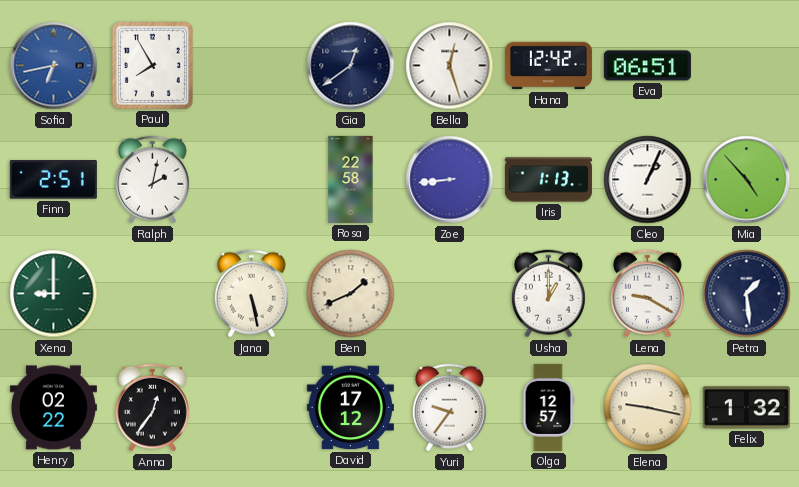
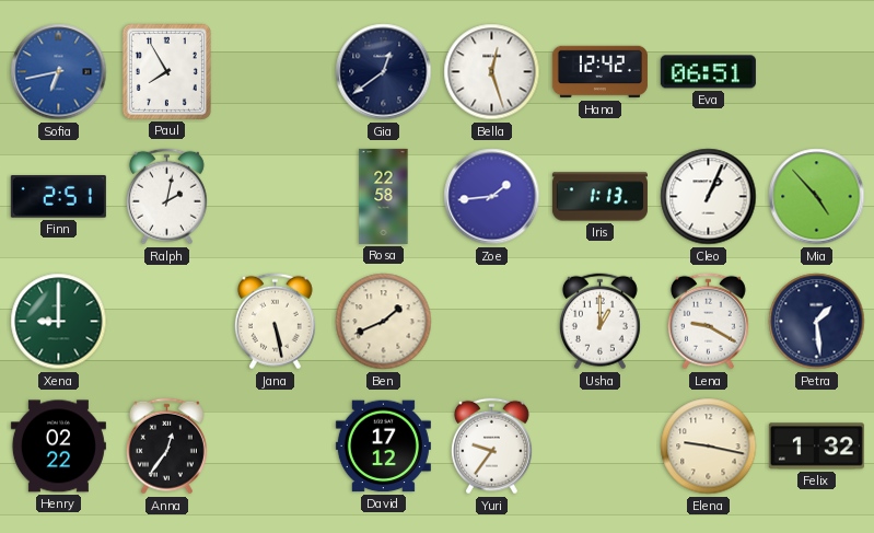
Zoe: 8:44 -> 1:44
Olga: 12:57 -> none
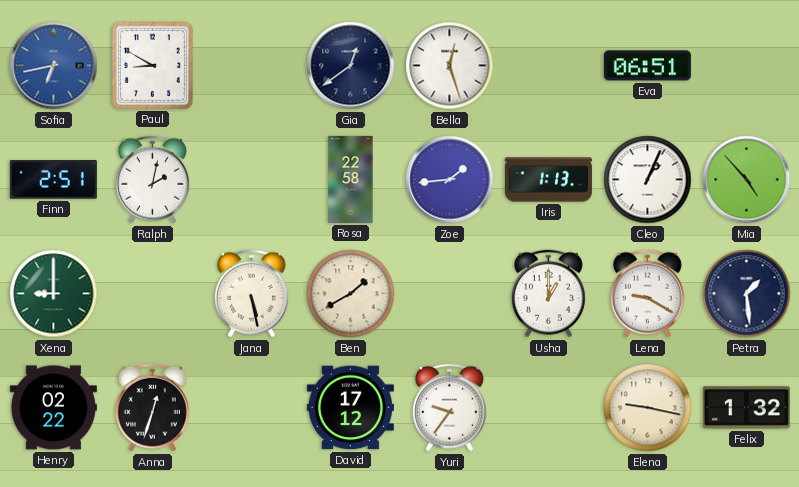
Paul: 7:55 -> 8:50
Hana: 12:42 -> none
Ben: 1:41 -> 1:40
Anna: 12:36 -> 12:33
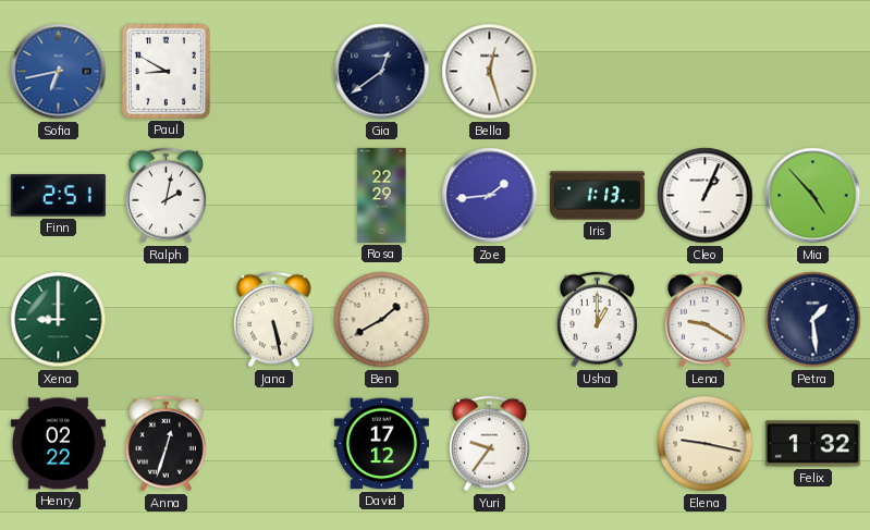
Eva: 06:51 -> none
Rosa: 22:58 -> 22:29
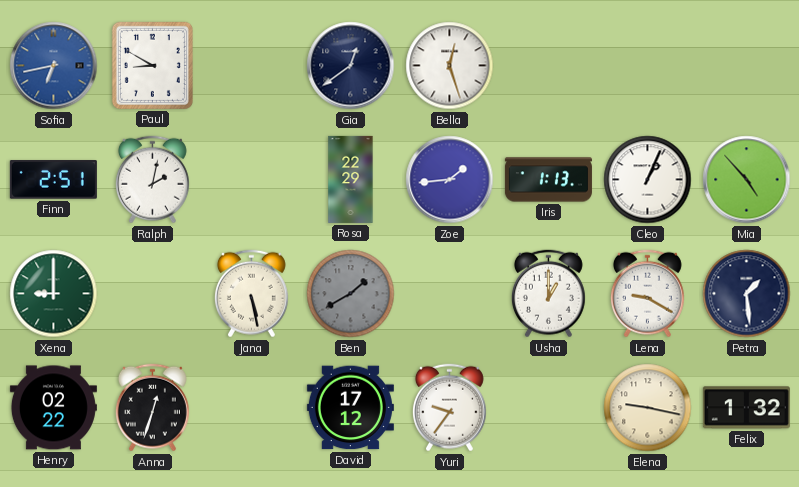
Ben dial: cream -> grey
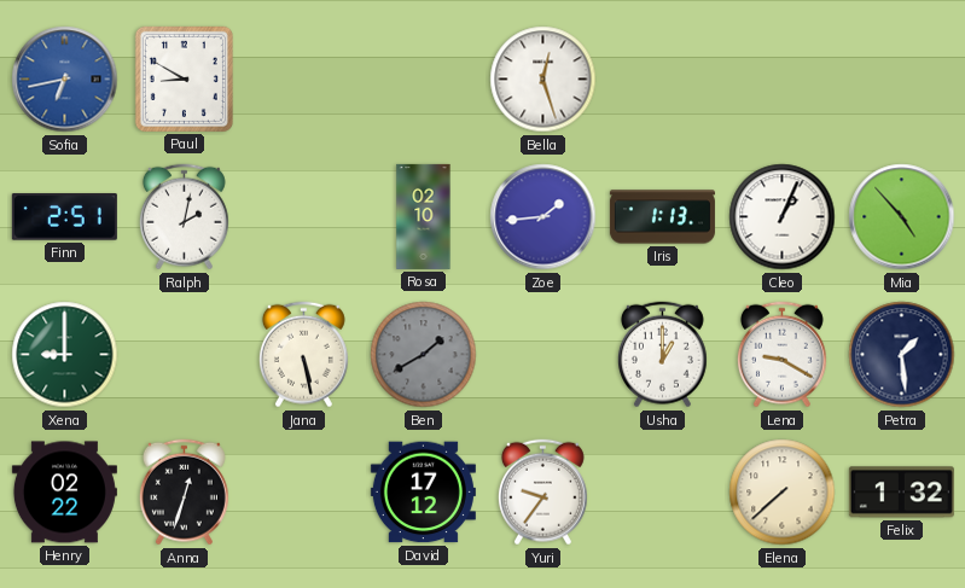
Gia: 12:39 -> none
Rosa: 22:29 -> 02:10
Elena: 9:17 -> 7:38
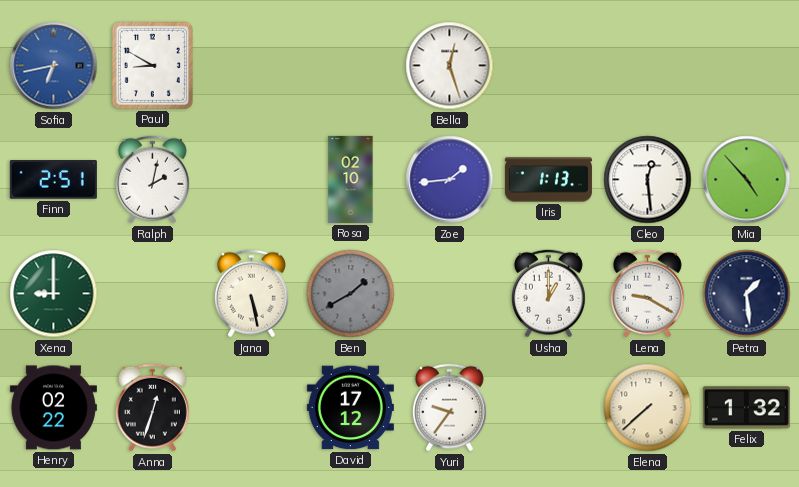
Cleo: 1:04 -> 12:29
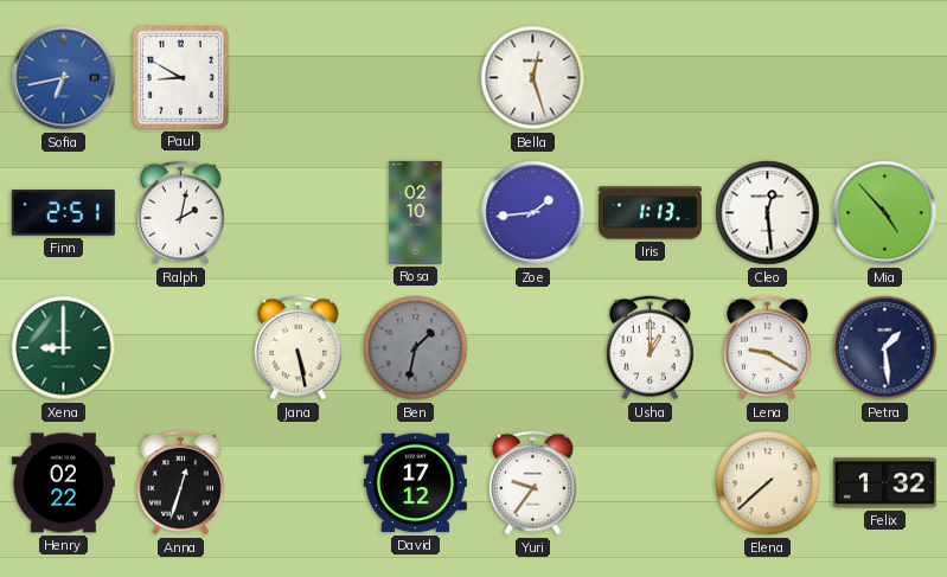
Ben: 1:40 -> 1:32
